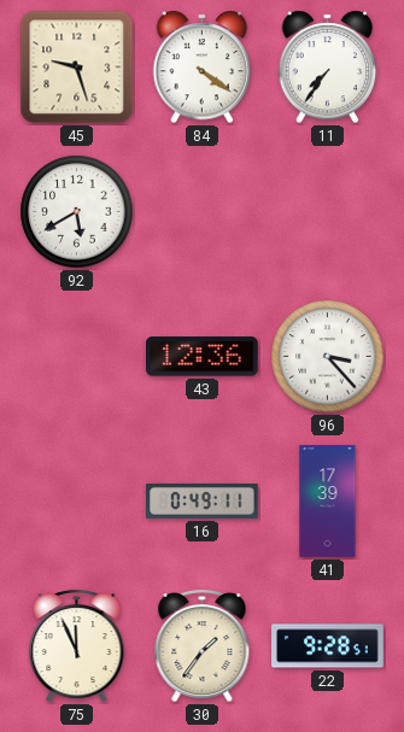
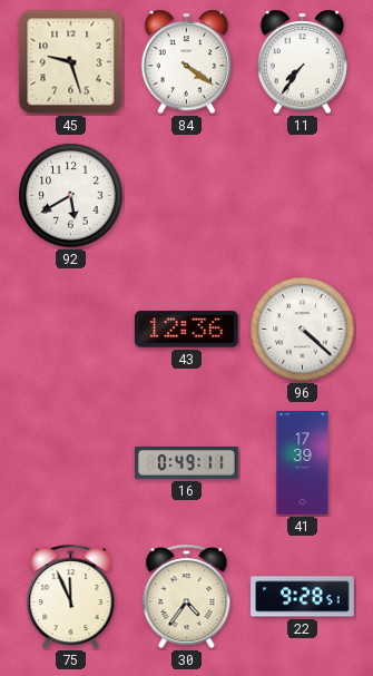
96: 3:23 -> 4:22
30: 1:36 -> 4:36
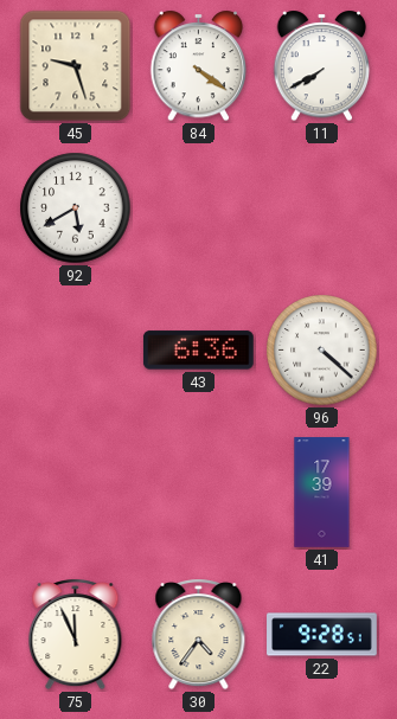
11: 7:36 -> 7:40
43: 12:36 -> 6:36
16: 0:49 -> none
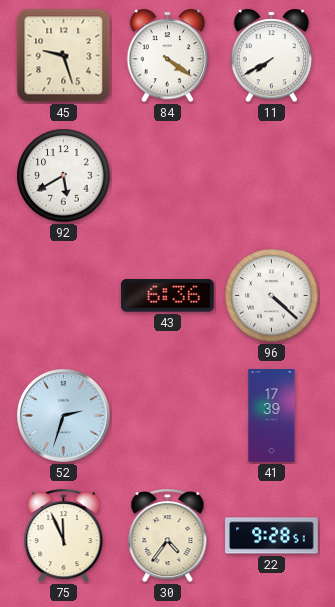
52: none -> 2:33
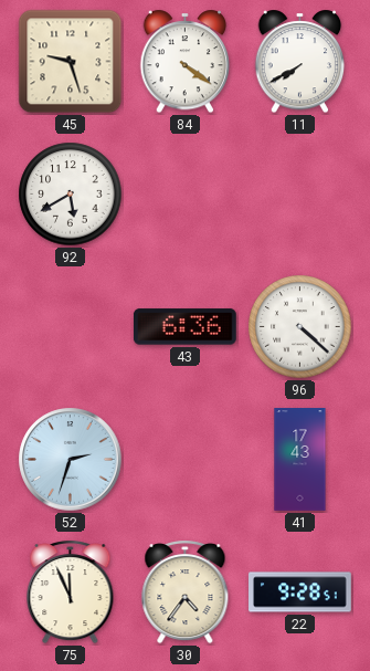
41: 17:39 -> 17:43
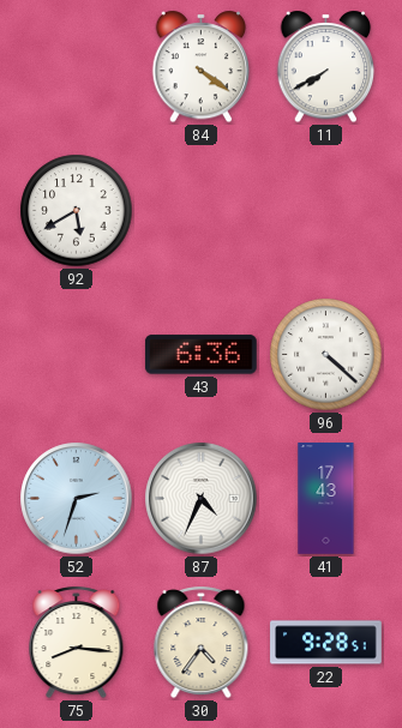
45: 9:27 -> none
87: none -> 4:34
75: 11:56 -> 8:16
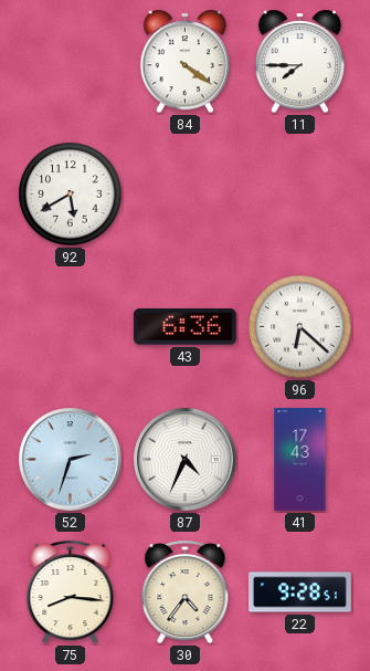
11: 7:40 -> 7:45
96: 4:22 -> 6:22
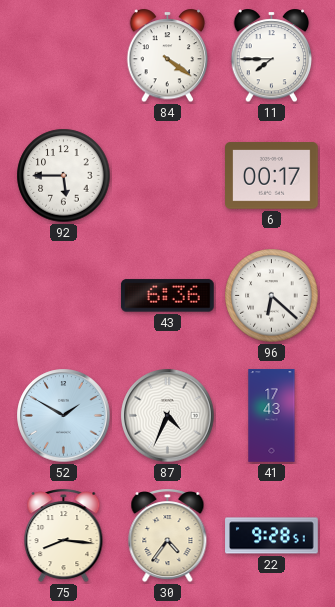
92: 5:40 -> 5:45
6: none -> 00:17
52: 2:33 -> 1:50
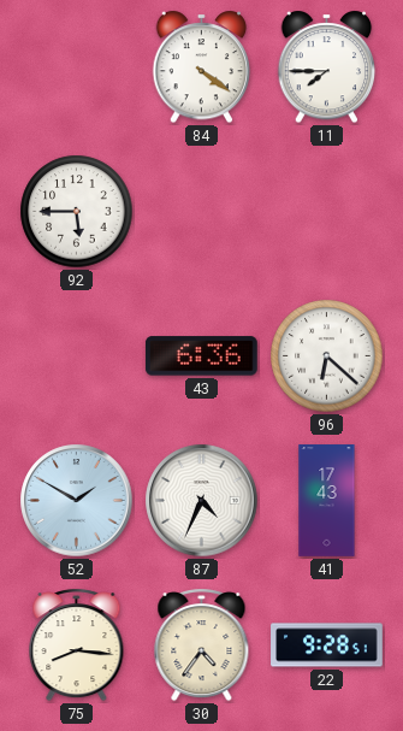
6: 00:17 -> none
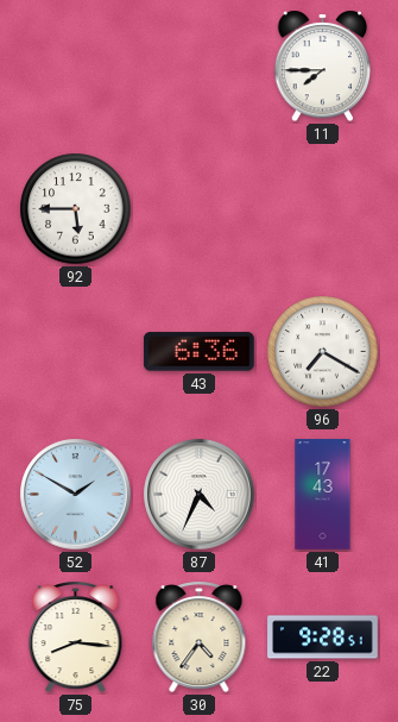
84: 4:21 -> none
96: 6:22 -> 7:20
